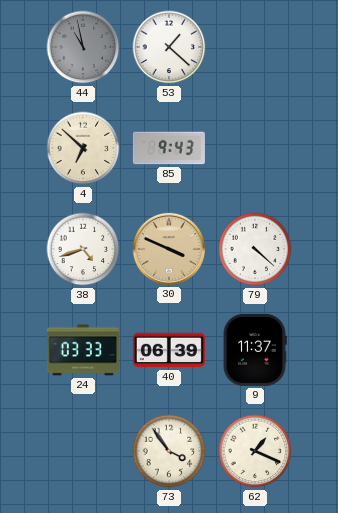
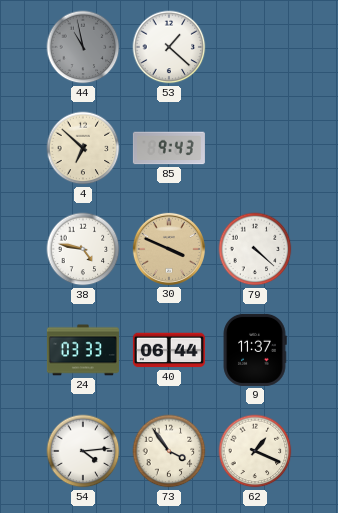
38: 4:42 -> 4:47
40: 06:39 -> 06:44
54: none -> 4:14
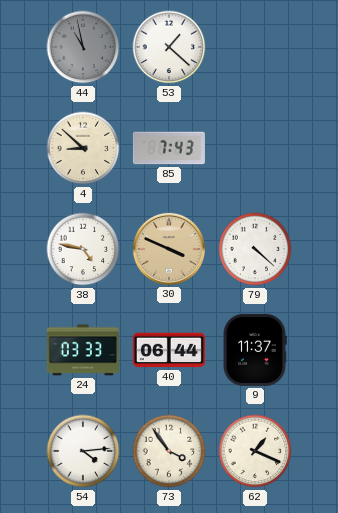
4: 6:52 -> 8:52
85: 9:43 -> 7:43
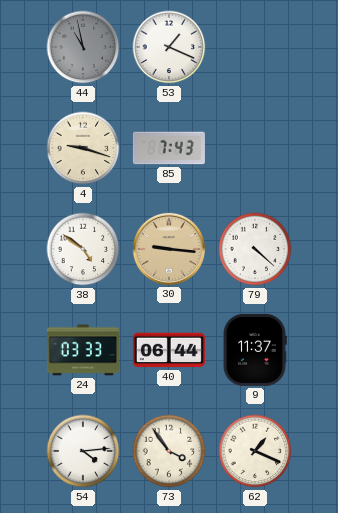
53: 1:22 -> 1:19
4: 8:52 -> 9:18
38: 4:47 -> 4:51
30: 3:49 -> 9:16
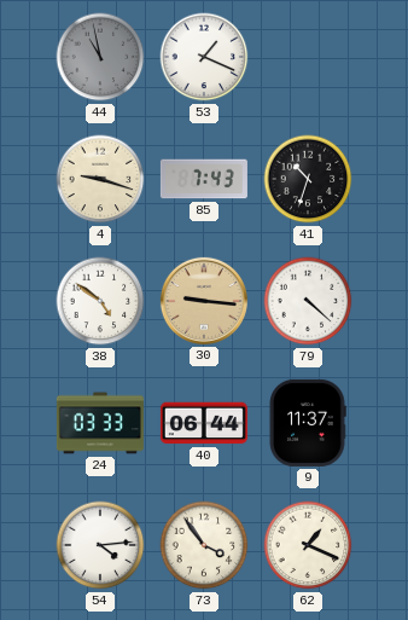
41: none -> 10:33
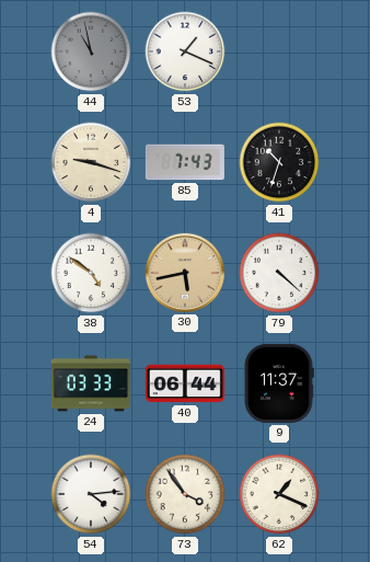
30: 9:16 -> 5:43
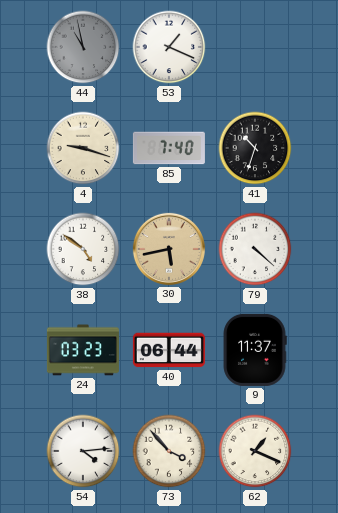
85: 7:43 -> 7:40
24: 03:33 -> 03:23
73: 3:54 -> 3:53
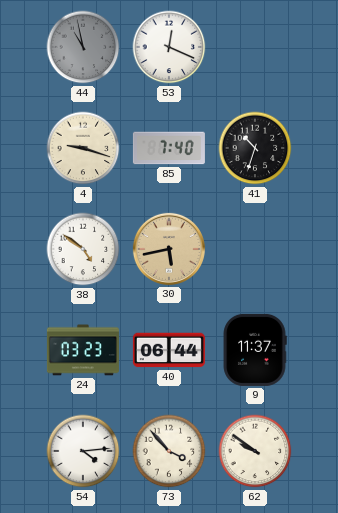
53: 1:19 -> 12:19
79: 4:22 -> none
62: 1:19 -> 9:51
